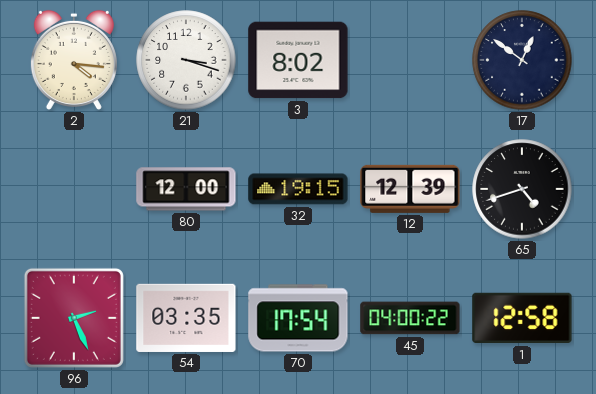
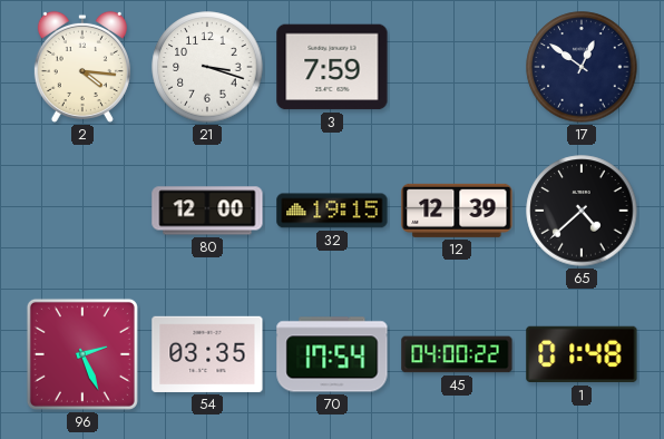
3: 8:02 -> 7:59
65: 4:42 -> 4:38
1: 12:58 -> 01:48
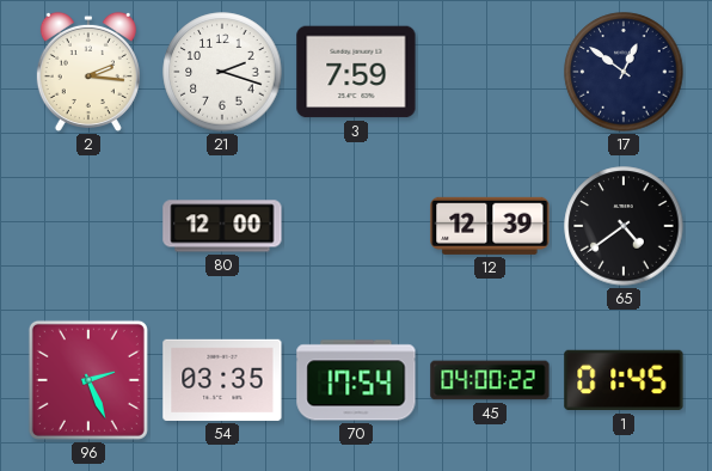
2: 4:16 -> 2:16
21: 3:18 -> 2:18
32: 19:15 -> none
65: 4:38 -> 4:39
1: 01:48 -> 01:45
